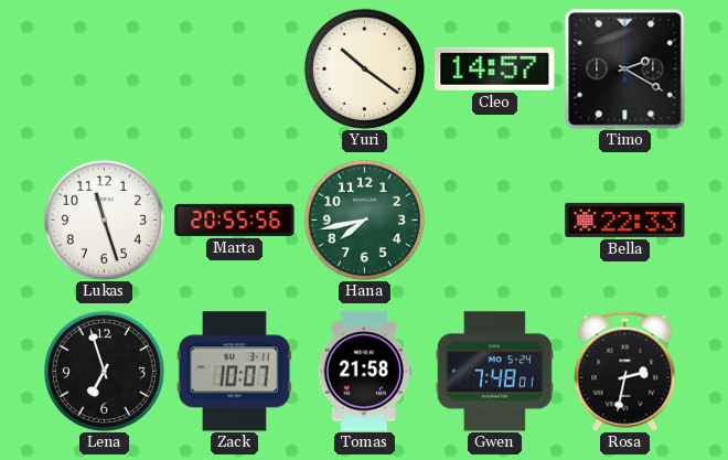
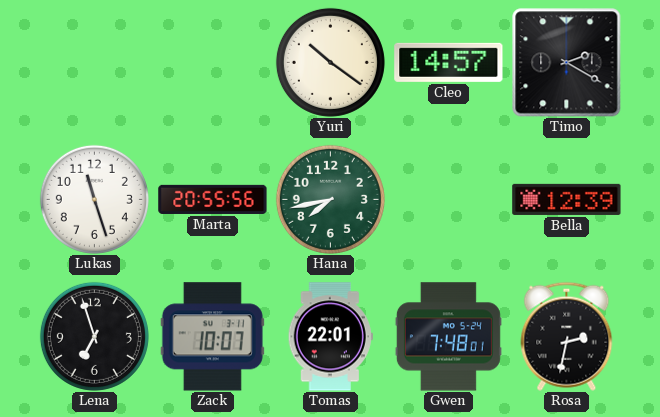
Bella: 22:33 -> 12:39
Tomas: 21:58 -> 22:01
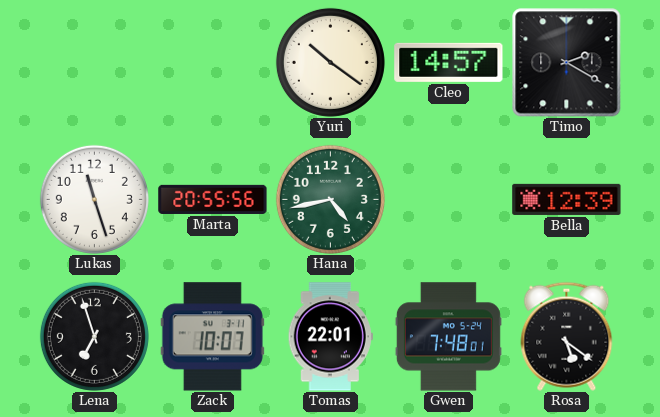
Hana: 7:43 -> 4:43
Rosa: 2:32 -> 5:21
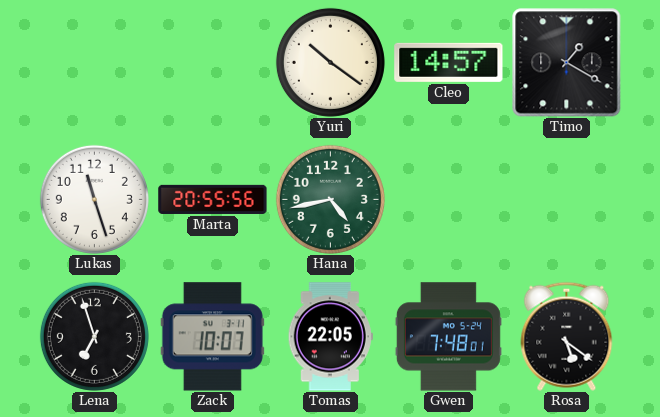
Timo: 2:20 -> 1:20
Bella: 12:39 -> none
Tomas: 22:01 -> 22:05
